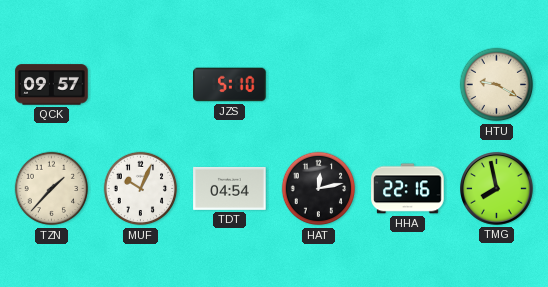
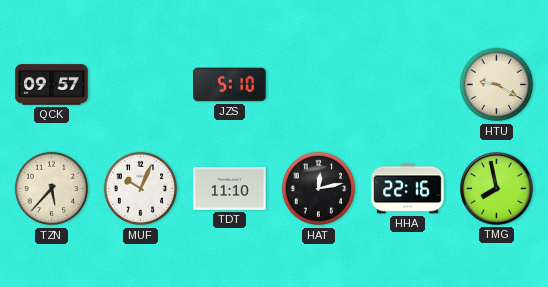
TZN: 1:37 -> 5:37
TDT: 04:54 -> 11:10
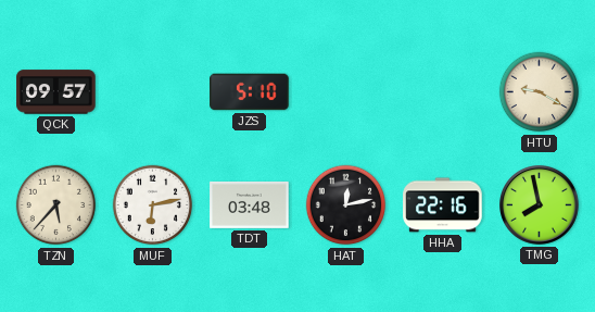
MUF: 10:04 -> 6:13
TDT: 11:10 -> 03:48
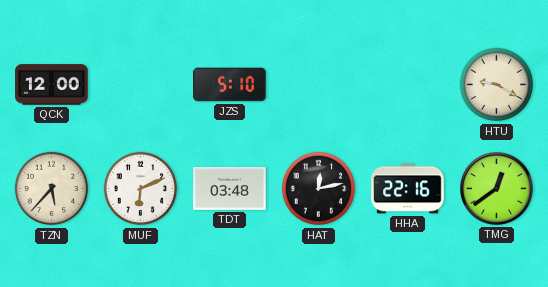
QCK: 09:57 -> 12:00
MUF: 6:13 -> 6:11
TMG: 7:58 -> 12:39
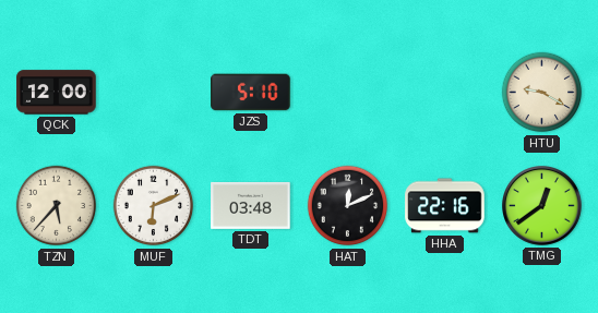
HAT: 12:13 -> 12:11
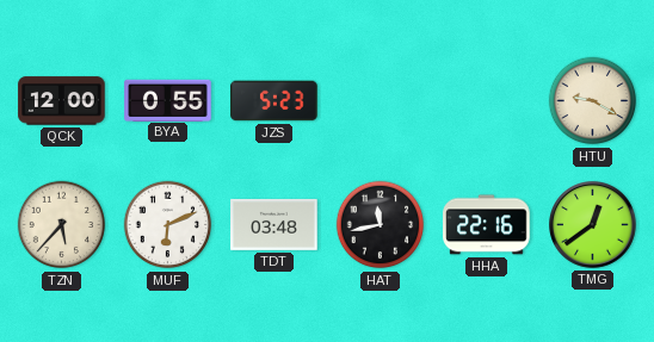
BYA: none -> 0:55
JZS: 5:10 -> 5:23
HAT: 12:11 -> 11:43
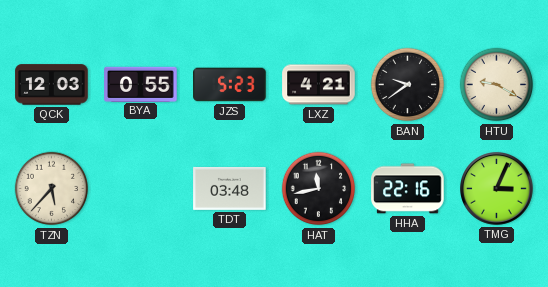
QCK: 12:00 -> 12:03
LXZ: none -> 4:21
BAN: none -> 9:39
MUF: 6:11 -> none
TMG: 12:39 -> 3:04
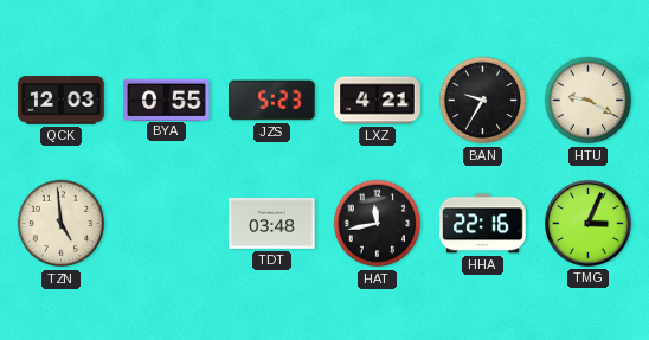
BAN: 9:39 -> 9:35
TZN: 5:37 -> 4:59
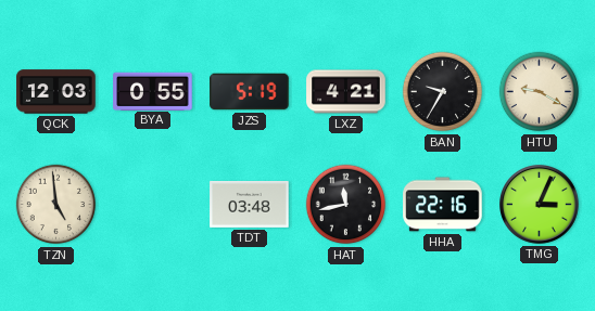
JZS: 5:23 -> 5:19
